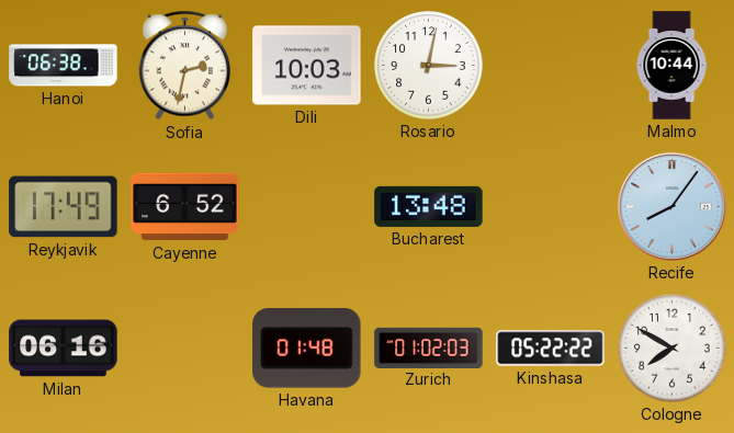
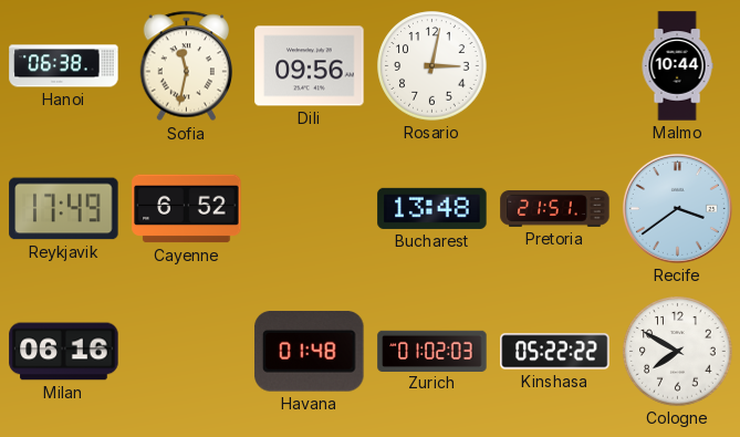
Sofia: 2:32 -> 11:32
Dili: 10:03 -> 09:56
Pretoria: none -> 21:51
Recife: 8:06 -> 3:39
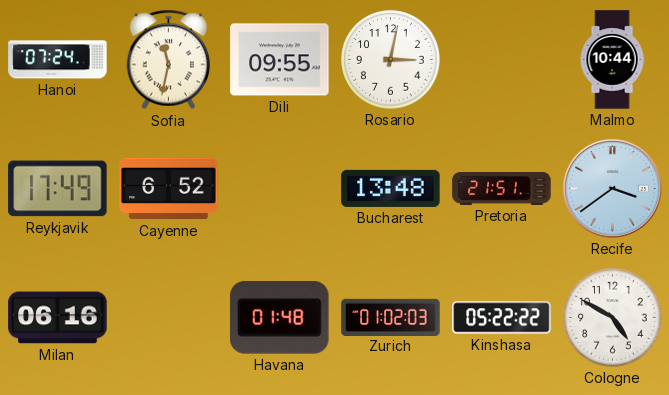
Hanoi: 06:38 -> 07:24
Dili: 09:56 -> 09:55
Cologne: 7:50 -> 4:50
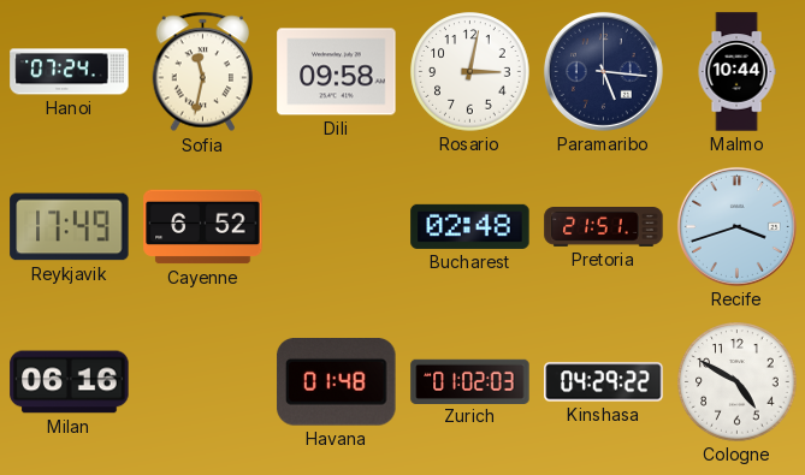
Dili: 09:55 -> 09:58
Paramaribo: none -> 5:16
Bucharest: 13:48 -> 02:48
Recife: 3:39 -> 3:42
Kinshasa: 05:22 -> 04:29
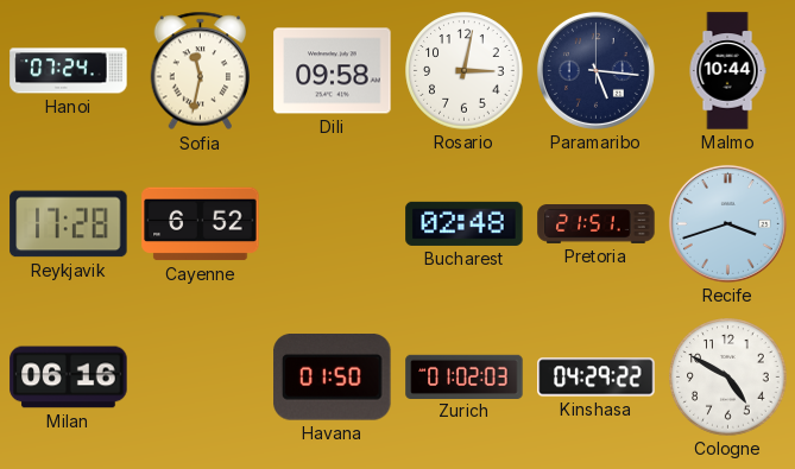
Reykjavik: 17:49 -> 17:28
Havana: 01:48 -> 01:50
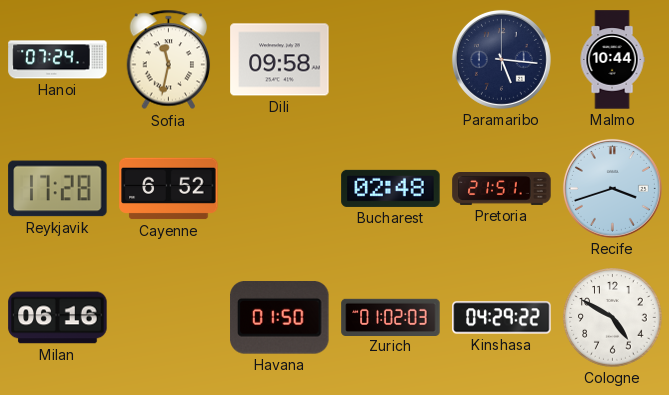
Rosario: 3:02 -> none
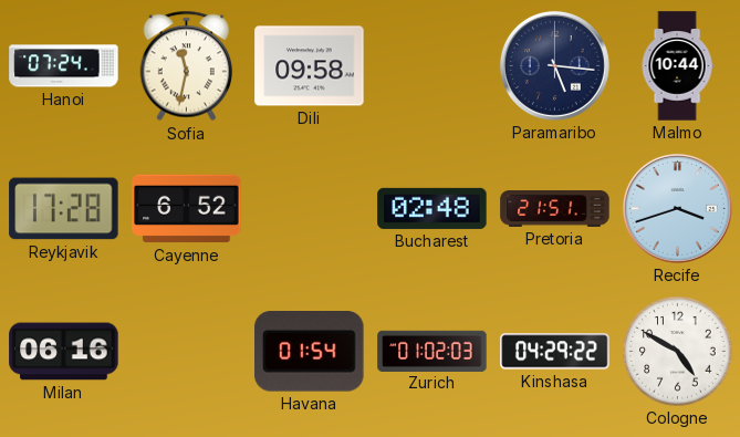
Havana: 01:50 -> 01:54
